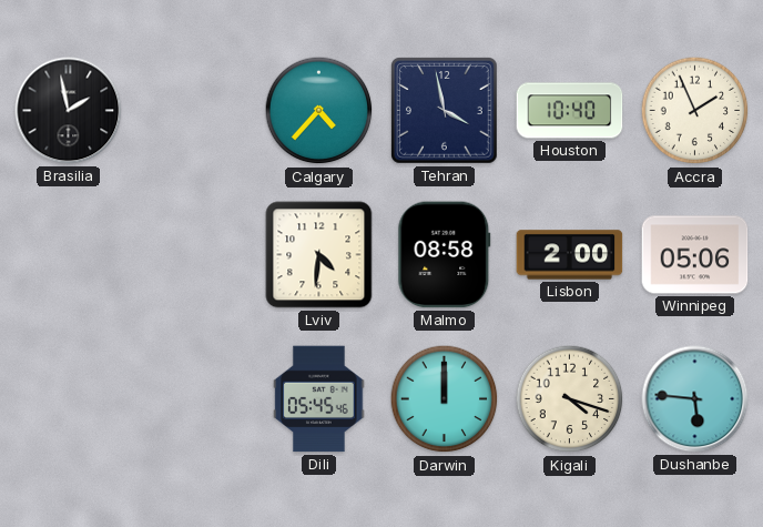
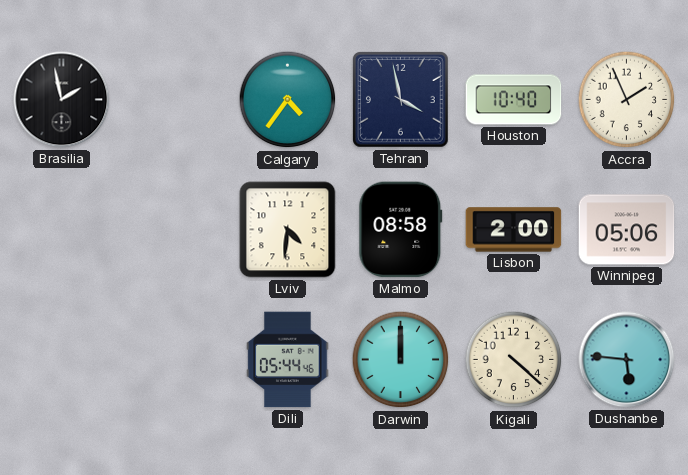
Calgary: 4:37 -> 4:36
Dili: 05:45 -> 05:44
Kigali: 4:18 -> 4:22
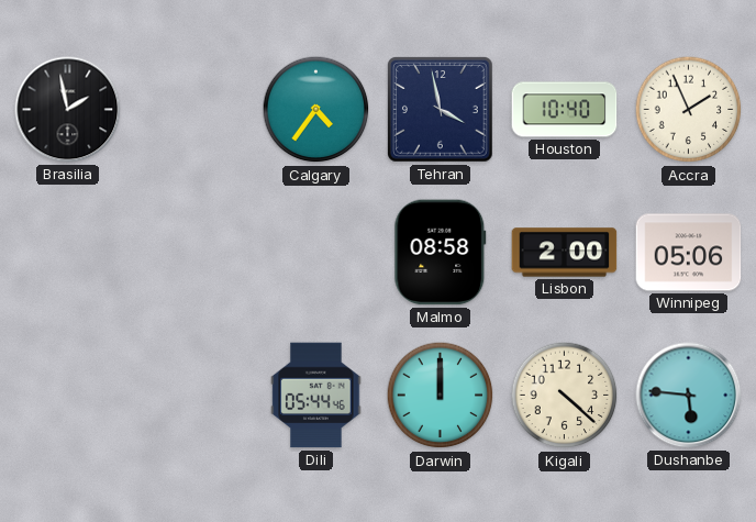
Lviv: 4:31 -> none
